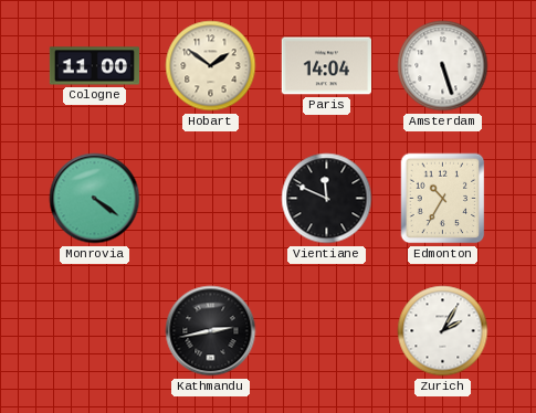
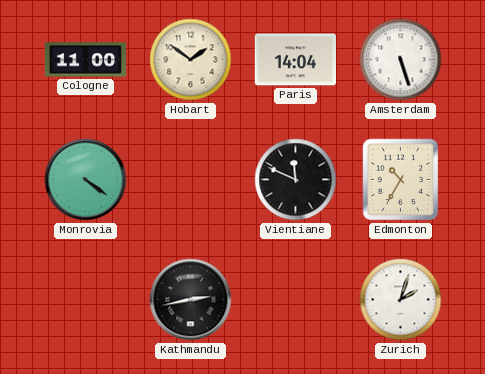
Zurich: 2:05 -> 2:03
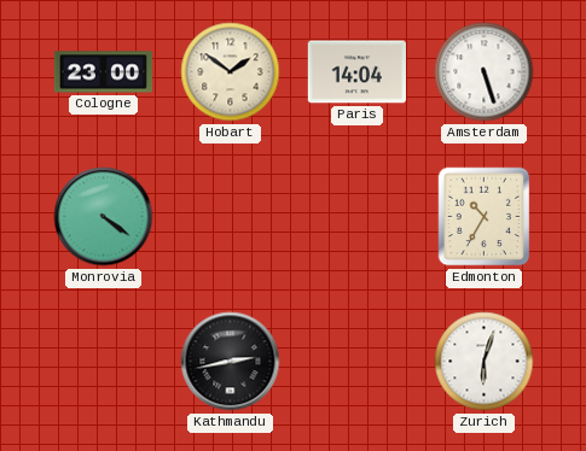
Cologne: 11:00 -> 23:00
Vientiane: 11:49 -> none
Zurich: 2:03 -> 6:03
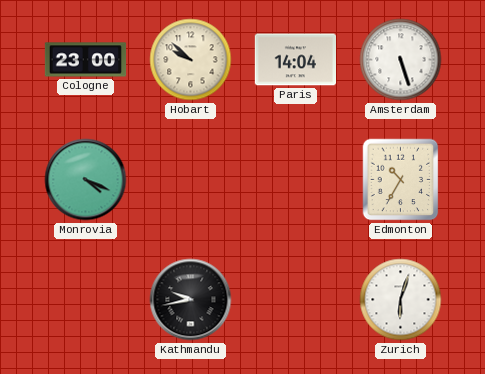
Hobart: 1:51 -> 9:52
Monrovia: 4:21 -> 4:19
Kathmandu: 2:43 -> 9:43
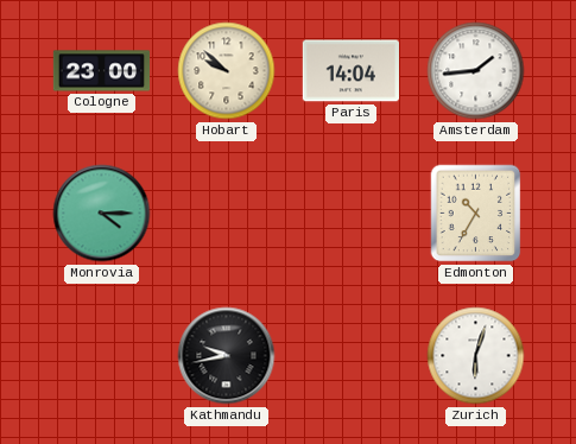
Amsterdam: 5:27 -> 1:44
Monrovia: 4:19 -> 4:15
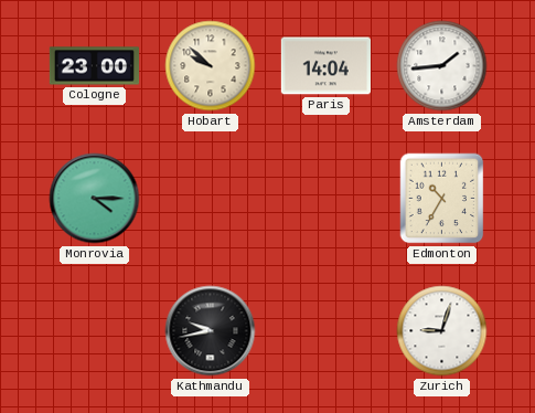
Zurich: 6:03 -> 9:03
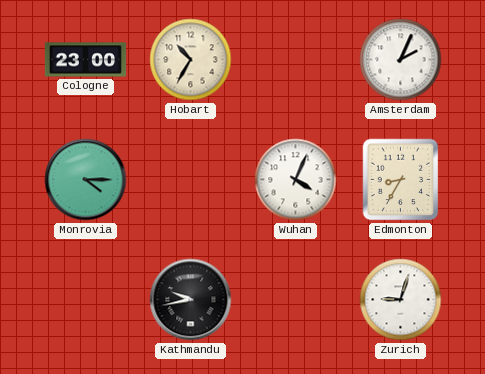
Hobart: 9:52 -> 10:35
Paris: 14:04 -> none
Amsterdam: 1:44 -> 2:04
Wuhan: none -> 4:04
Edmonton: 10:35 -> 8:35
